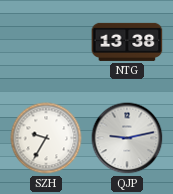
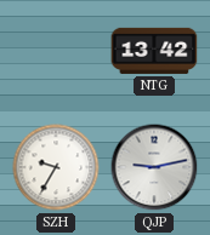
NTG: 13:38 -> 13:42
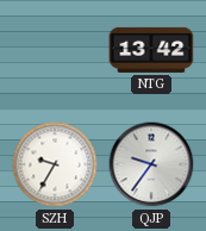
QJP: 9:13 -> 9:36
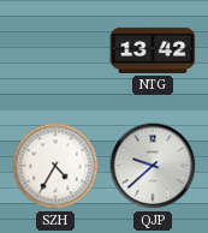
SZH: 9:35 -> 4:35
QJP: 9:36 -> 9:38
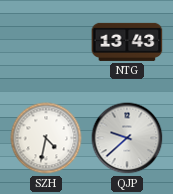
NTG: 13:42 -> 13:43
SZH: 4:35 -> 4:32
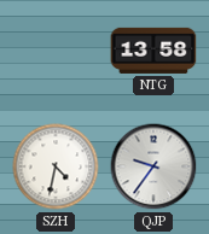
NTG: 13:43 -> 13:58
QJP: 9:38 -> 9:36
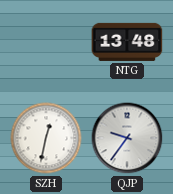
NTG: 13:58 -> 13:48
SZH: 4:32 -> 12:32
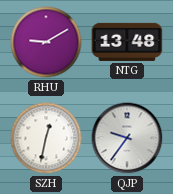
RHU: none -> 9:10
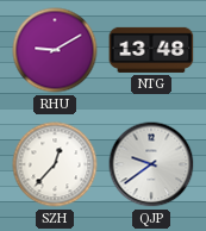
SZH: 12:32 -> 12:37
QJP: 9:36 -> 9:39
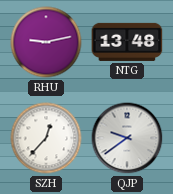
RHU: 9:10 -> 9:13
